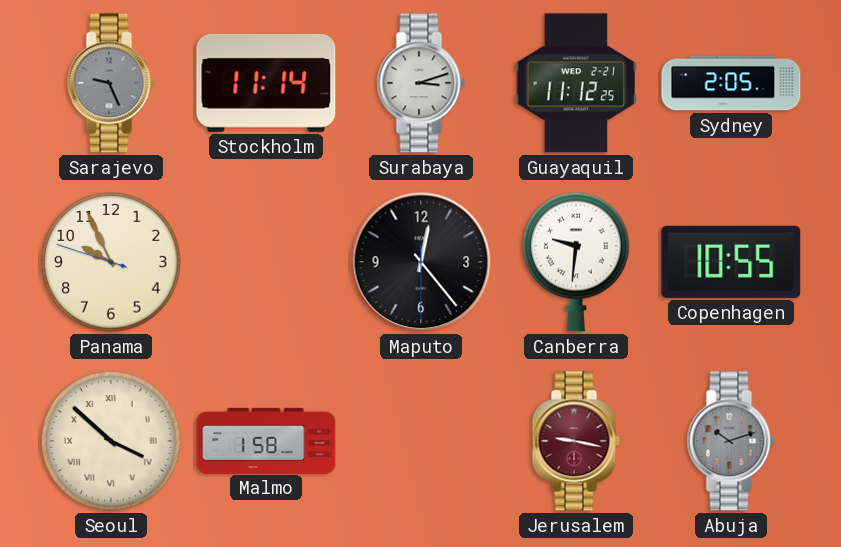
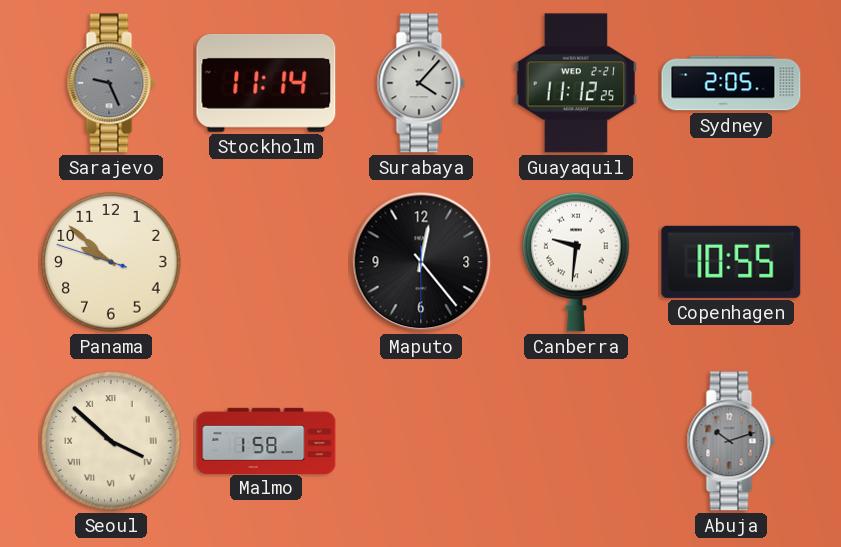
Surabaya: 3:12 -> 4:07
Panama: 9:55 -> 9:51
Jerusalem: 9:17 -> none
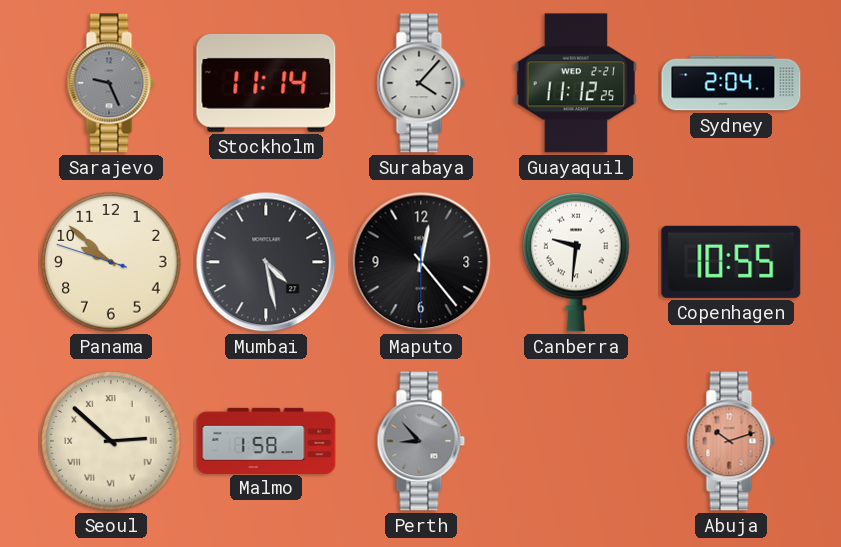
Sydney: 2:05 -> 2:04
Mumbai: none -> 4:28
Seoul: 3:52 -> 2:52
Perth: none -> 8:53
Abuja dial: grey -> salmon
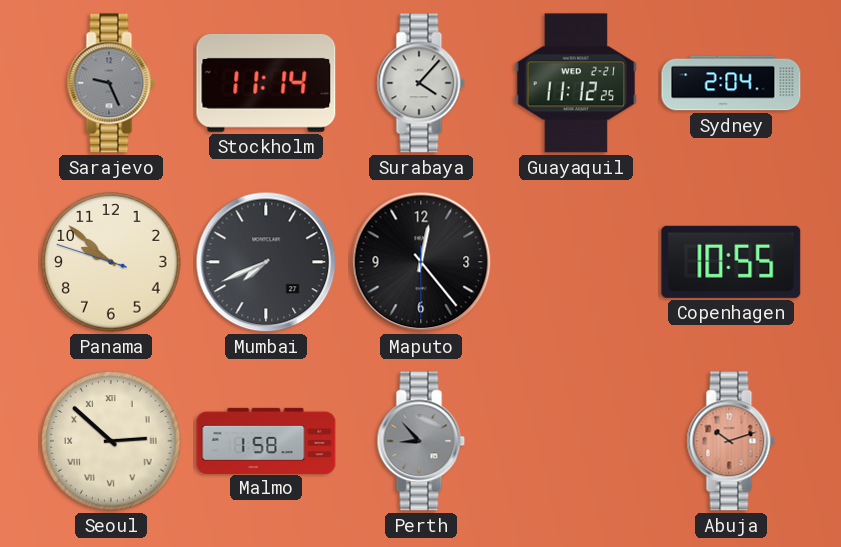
Mumbai: 4:28 -> 7:41
Canberra: 9:31 -> none
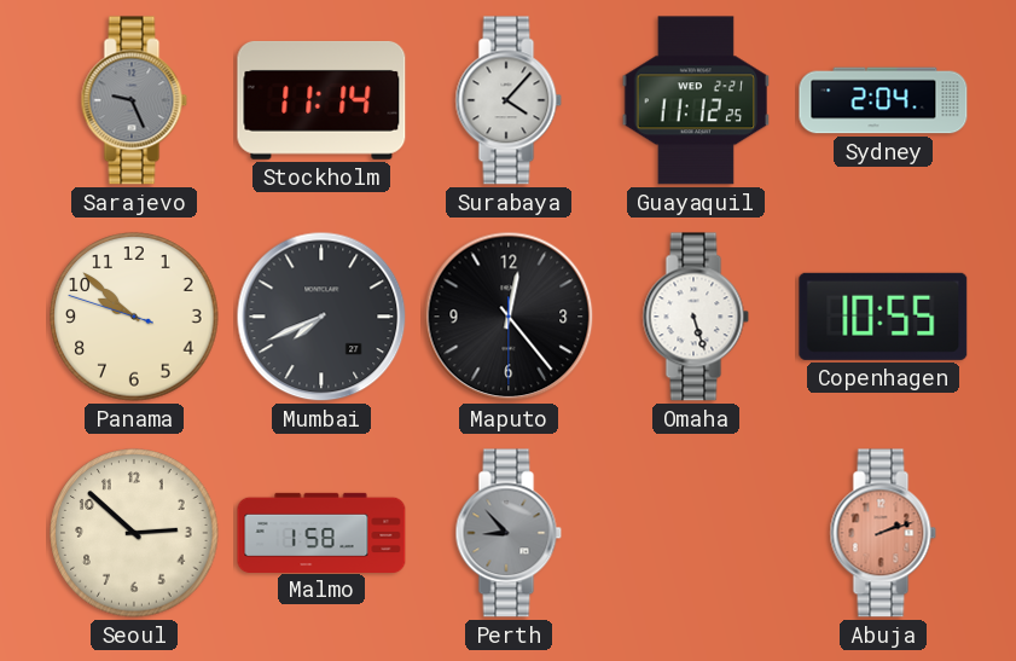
Omaha: none -> 5:27
Seoul numerals: Roman -> Arabic
Abuja: 10:12 -> 2:12
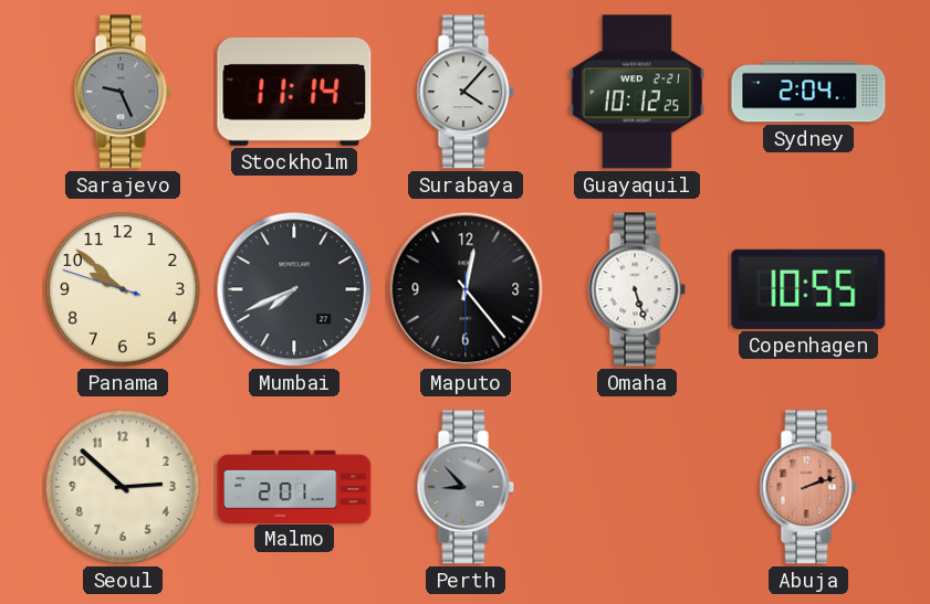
Guayaquil: 11:12 -> 10:12
Malmo: 1:58 -> 2:01
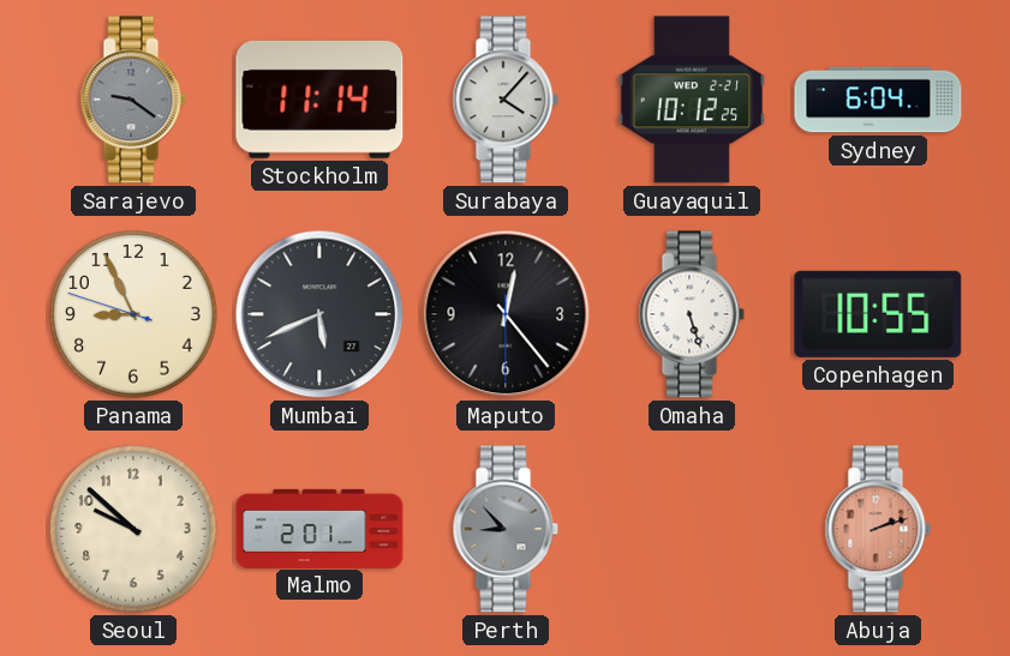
Sarajevo: 9:26 -> 9:21
Sydney: 2:04 -> 6:04
Panama: 9:51 -> 8:55
Mumbai: 7:41 -> 5:41
Seoul: 2:52 -> 9:52
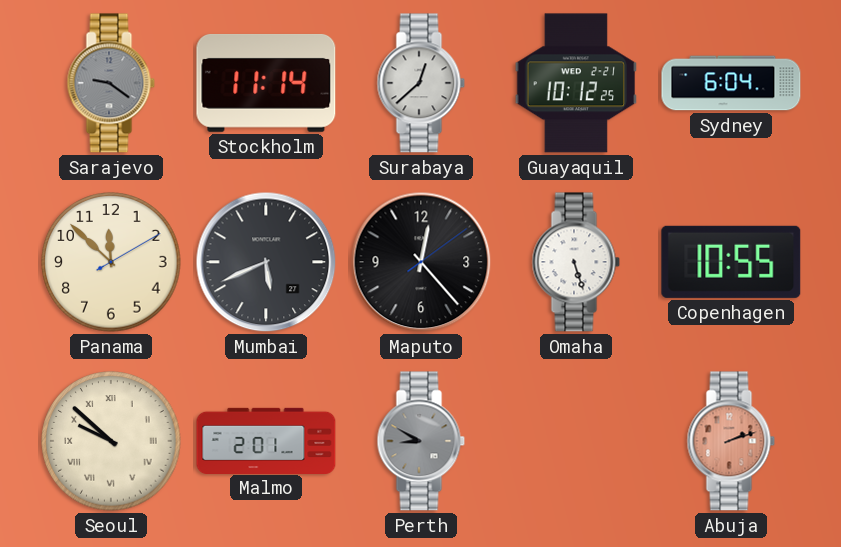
Surabaya: 4:07 -> 12:38
Panama: 8:55 -> 11:52
Maputo: 12:23:30 -> 12:23:09
Seoul numerals: Arabic -> Roman
Perth: 8:53 -> 8:50
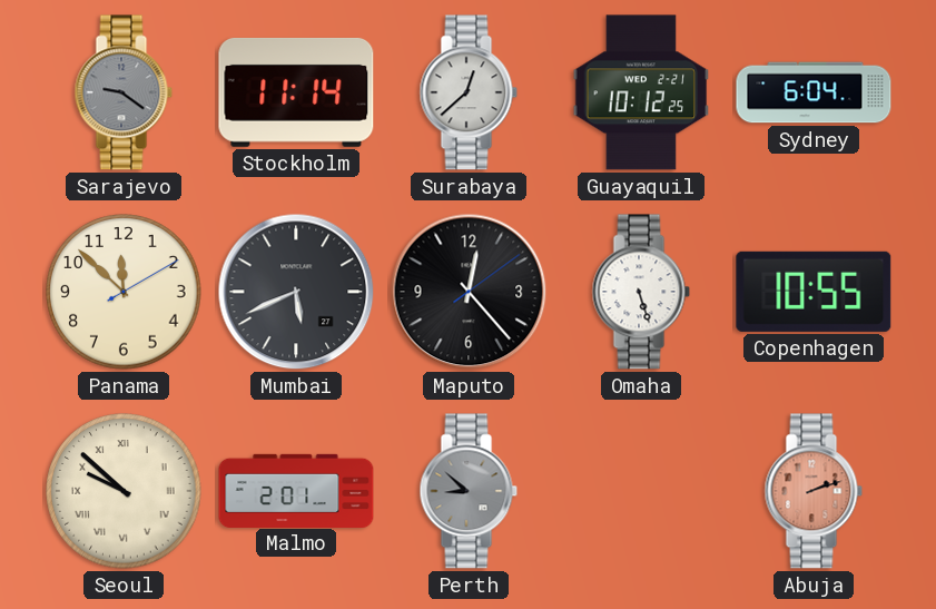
Perth: 8:50 -> 8:52
